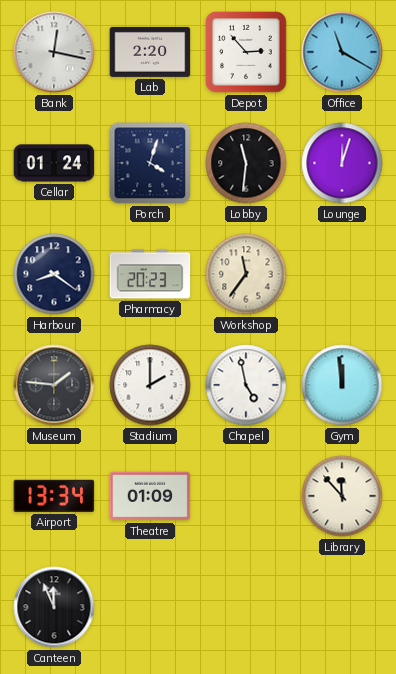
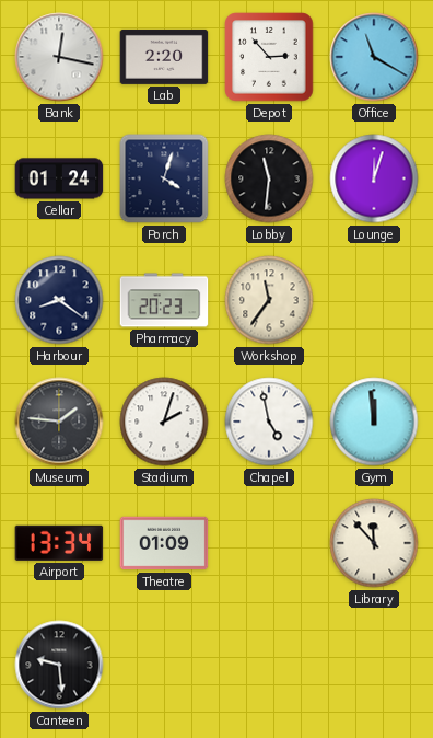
Stadium: 2:00 -> 2:03
Canteen: 11:56 -> 9:29
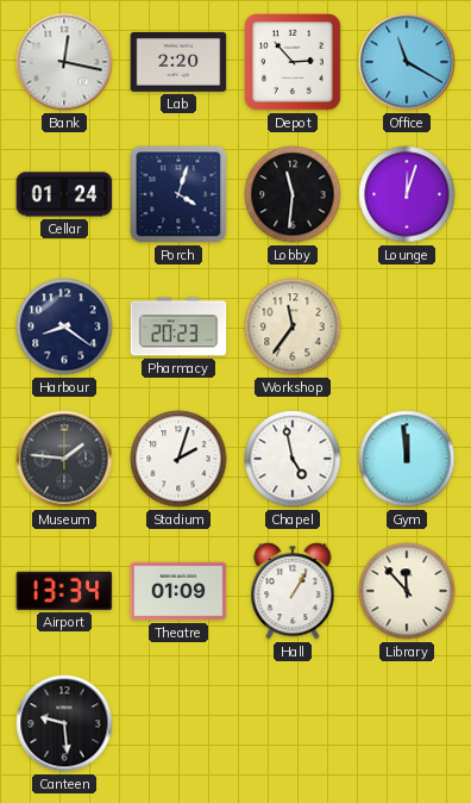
Hall: none -> 1:05
